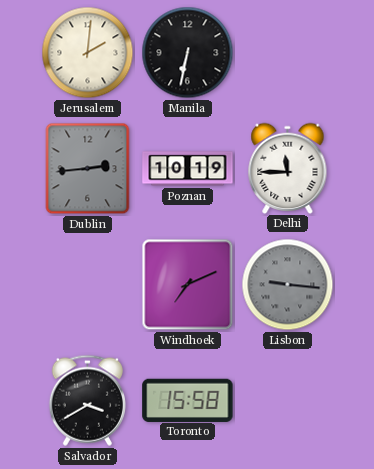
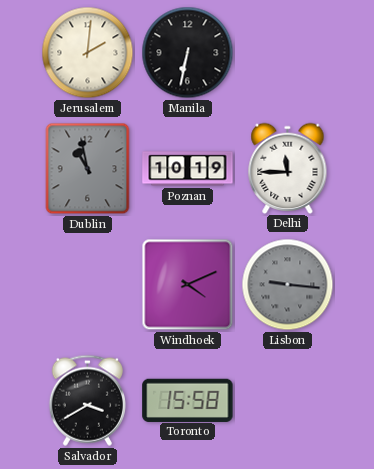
Dublin: 2:44 -> 10:58
Windhoek: 7:11 -> 4:11
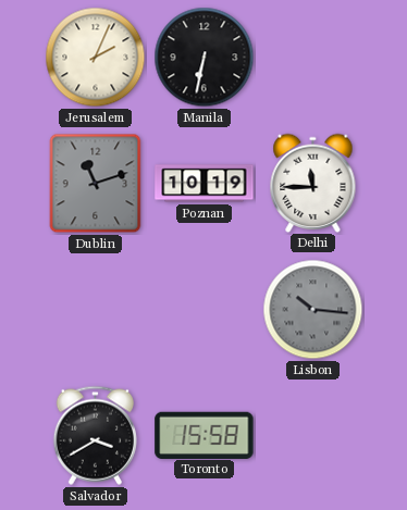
Jerusalem: 2:01 -> 2:04
Dublin: 10:58 -> 11:12
Windhoek: 4:11 -> none
Lisbon: 9:16 -> 10:16
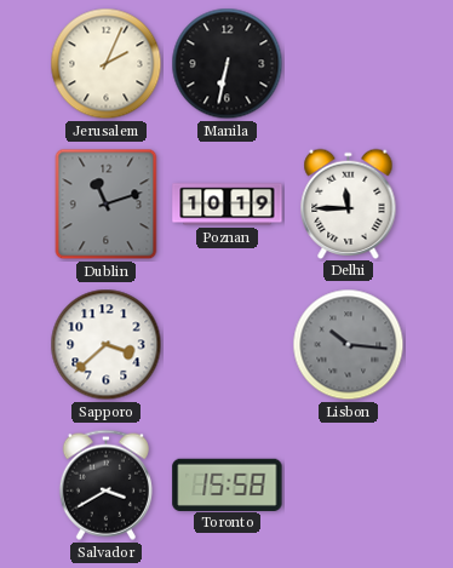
Sapporo: none -> 3:38
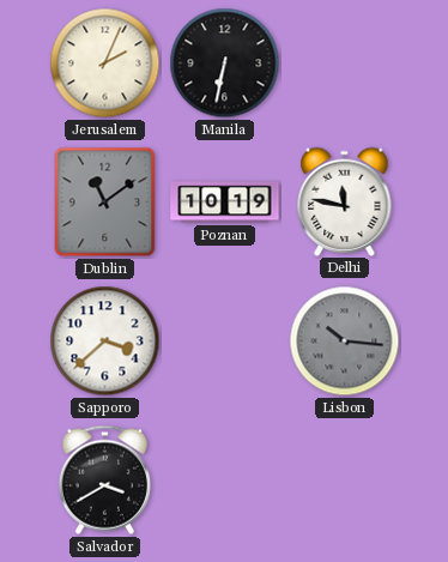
Dublin: 11:12 -> 11:09
Delhi: 11:45 -> 11:47
Toronto: 15:58 -> none
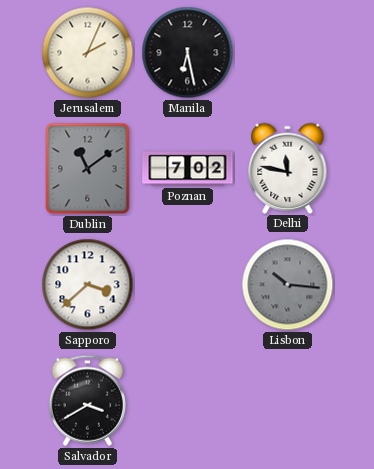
Manila: 6:32 -> 6:28
Poznan: 10:19 -> 7:02
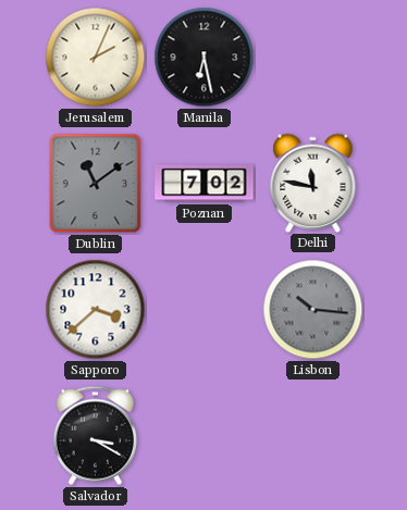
Salvador: 3:40 -> 3:20
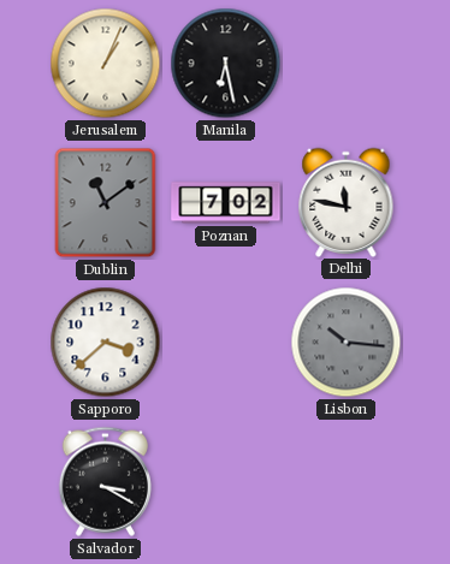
Jerusalem: 2:04 -> 1:04
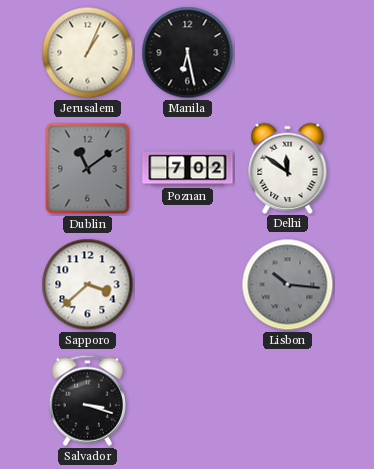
Delhi: 11:47 -> 11:51
Salvador: 3:20 -> 3:18
